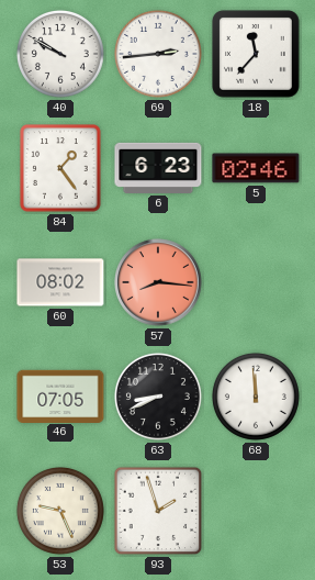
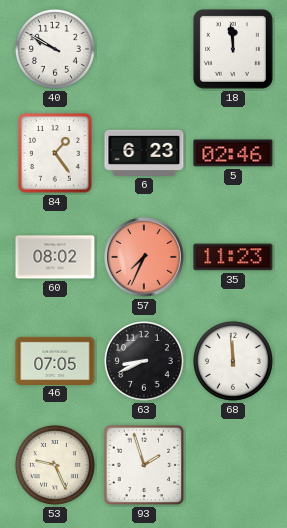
69: 2:44 -> none
18: 11:37 -> 11:59
57: 8:16 -> 7:34
35: none -> 11:23
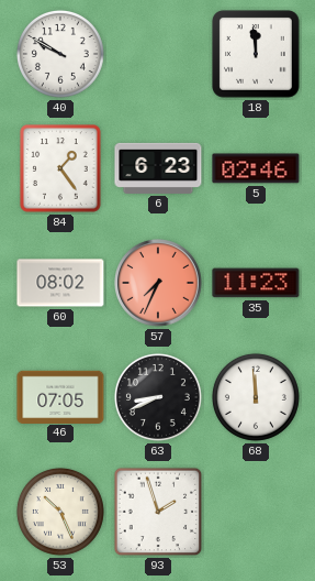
53: 9:26 -> 10:26
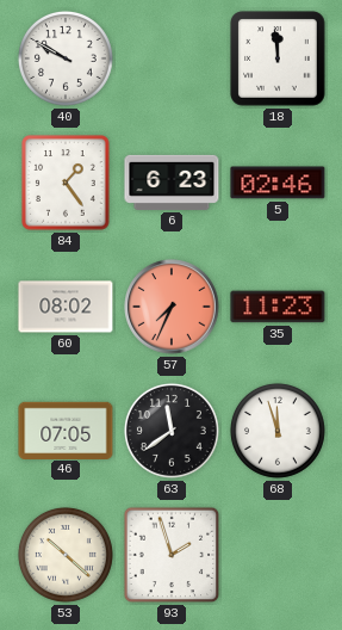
63: 8:41 -> 11:39
68: 11:59 -> 11:57
53: 10:26 -> 10:22
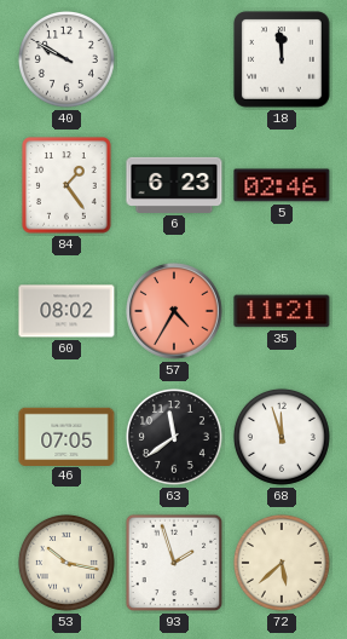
57: 7:34 -> 4:35
35: 11:23 -> 11:21
53: 10:22 -> 10:17
72: none -> 5:38
